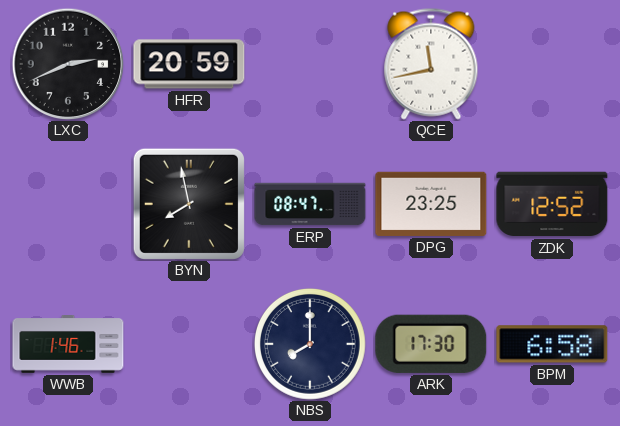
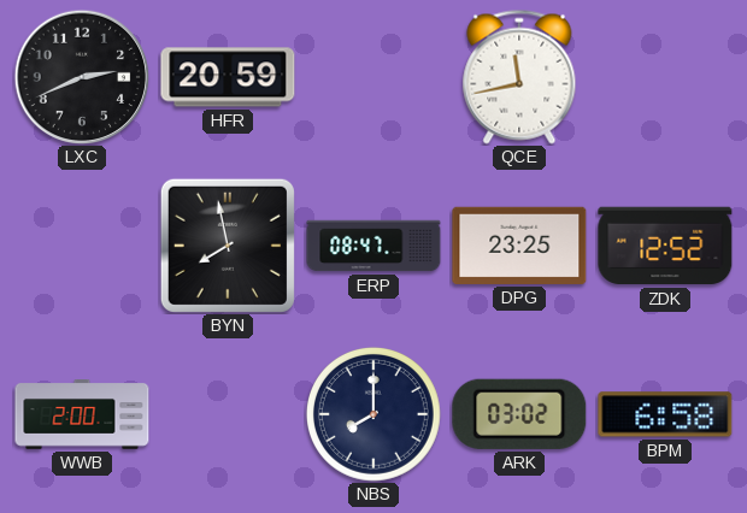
WWB: 1:46 -> 2:00
ARK: 17:30 -> 03:02
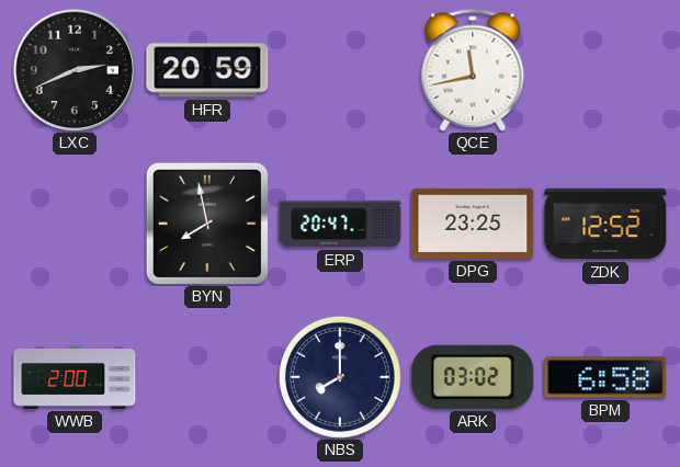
ERP: 08:47 -> 20:47
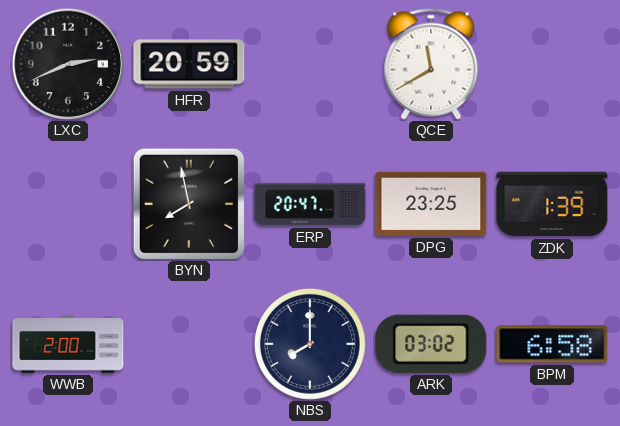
QCE: 11:43 -> 11:40
ZDK: 12:52 -> 1:39
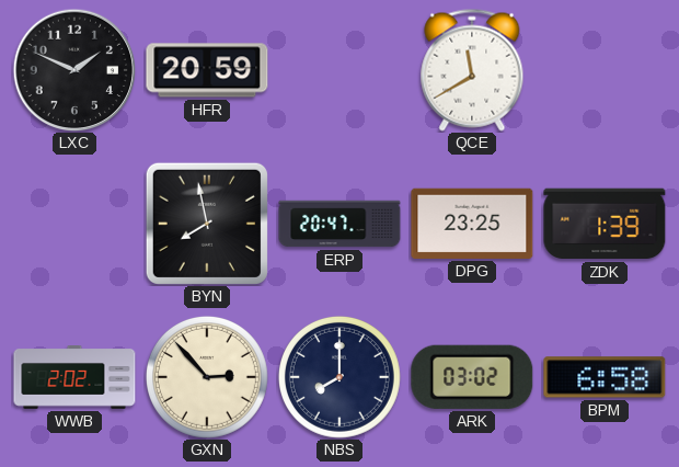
LXC: 2:41 -> 1:49
WWB: 2:00 -> 2:02
GXN: none -> 2:53
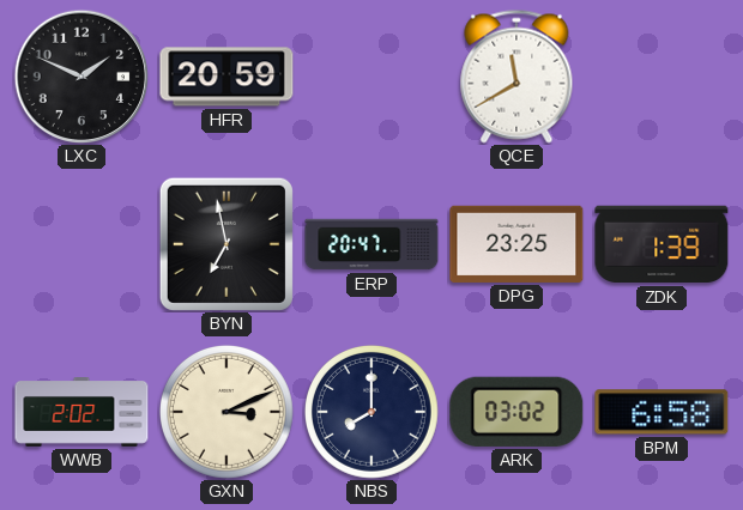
BYN: 7:58 -> 6:58
GXN: 2:53 -> 3:11
